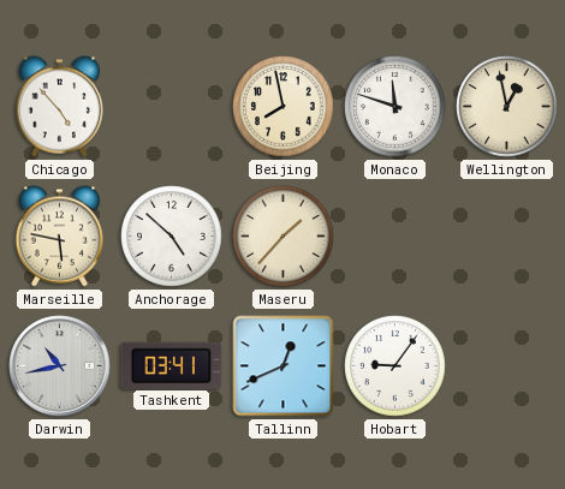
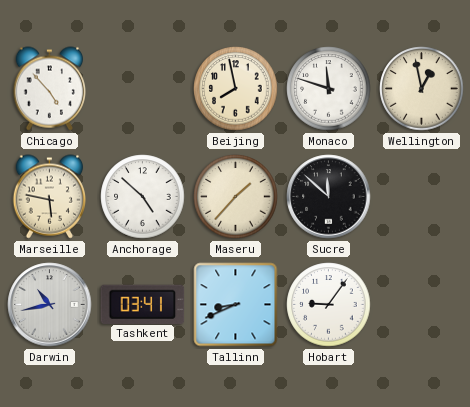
Sucre: none -> 11:52
Tallinn: 12:41 -> 8:41
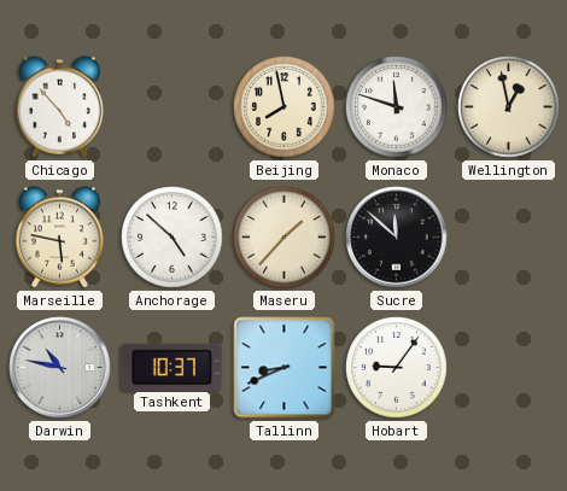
Darwin: 10:43 -> 10:47
Tashkent: 03:41 -> 10:37
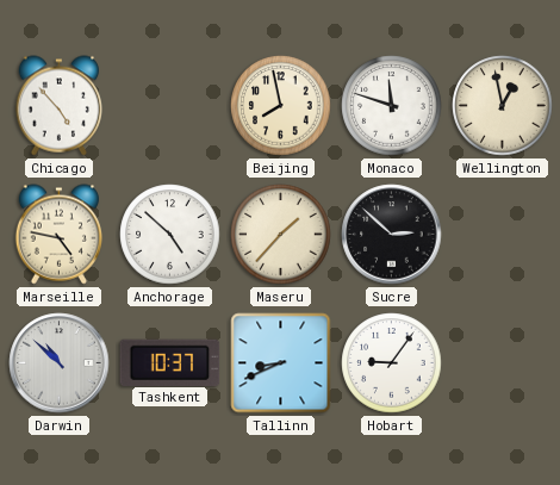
Marseille: 5:47 -> 4:47
Sucre: 11:52 -> 2:52
Darwin: 10:47 -> 10:52
